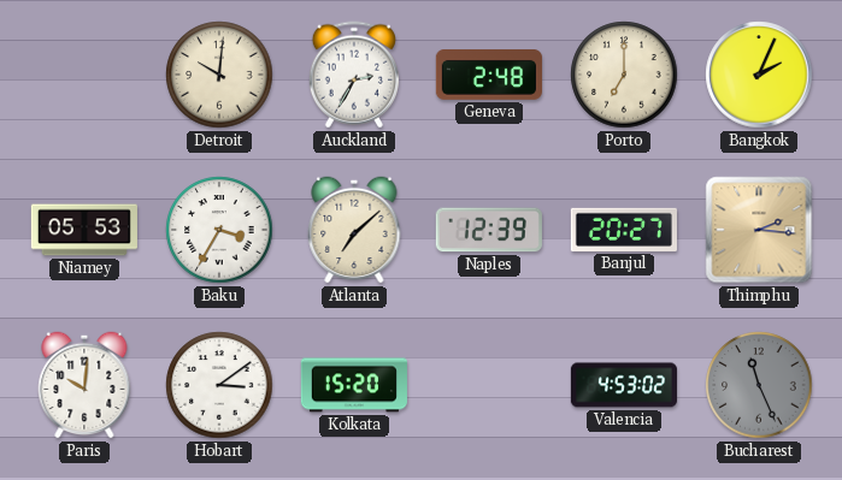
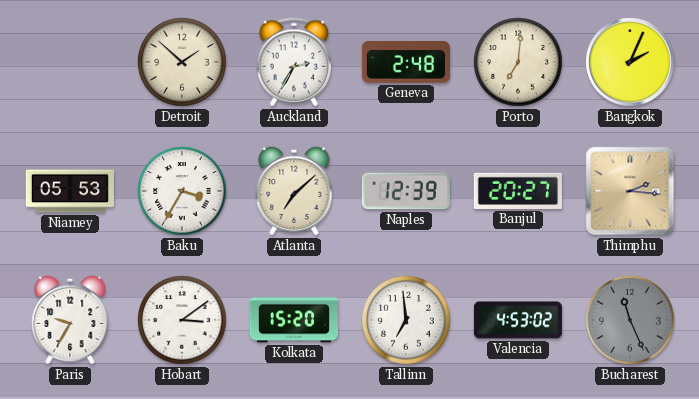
Detroit: 10:01 -> 1:52
Porto: 7:00 -> 7:01
Paris: 10:01 -> 9:35
Tallinn: none -> 6:59
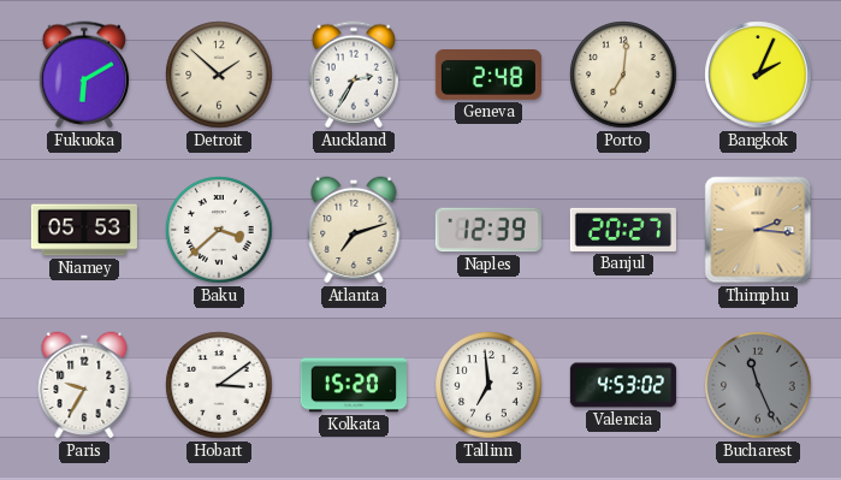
Fukuoka: none -> 6:10
Baku: 3:35 -> 3:38
Atlanta: 7:08 -> 7:12
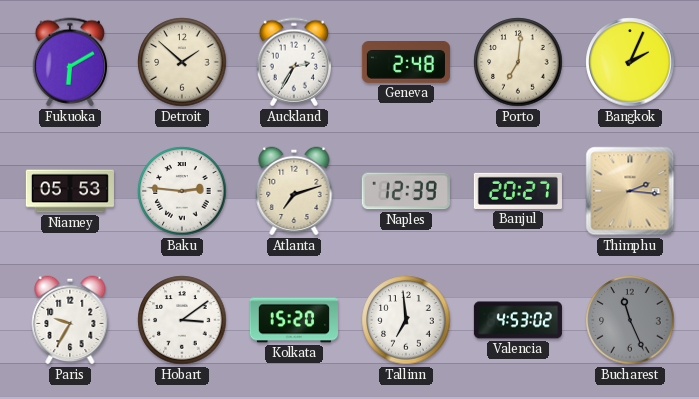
Baku: 3:38 -> 2:46
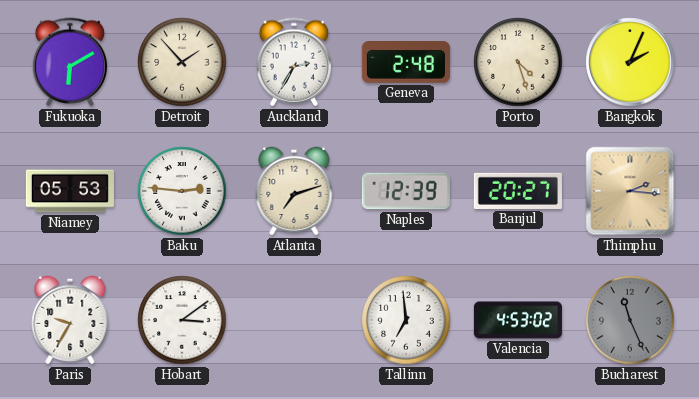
Detroit: 1:52 -> 1:53
Porto: 7:01 -> 4:27
Kolkata: 15:20 -> none
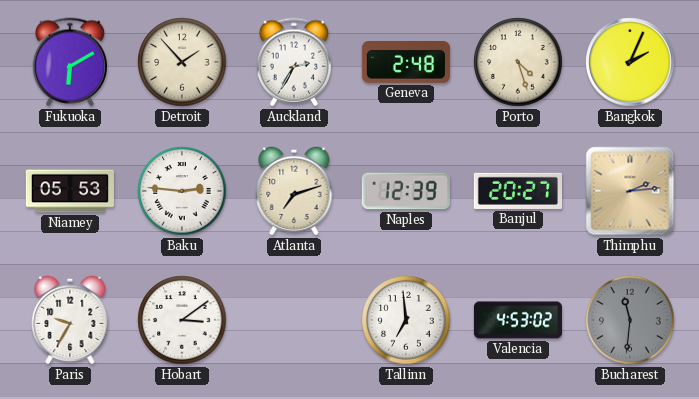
Thimphu: 2:16 -> 2:14
Bucharest: 11:26 -> 11:31
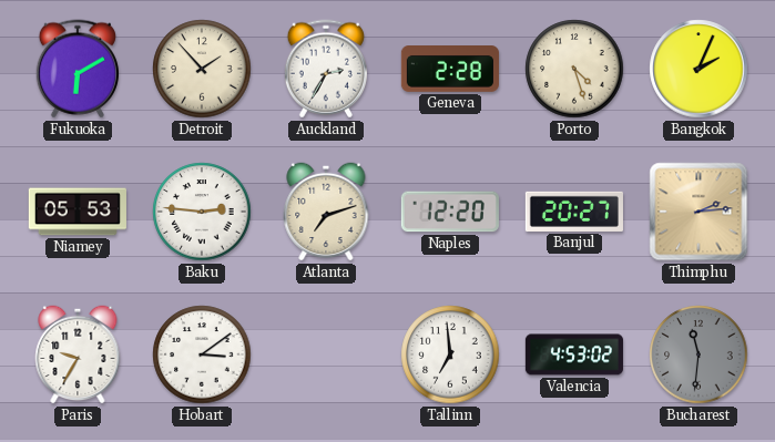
Geneva: 2:48 -> 2:28
Naples: 12:39 -> 12:20
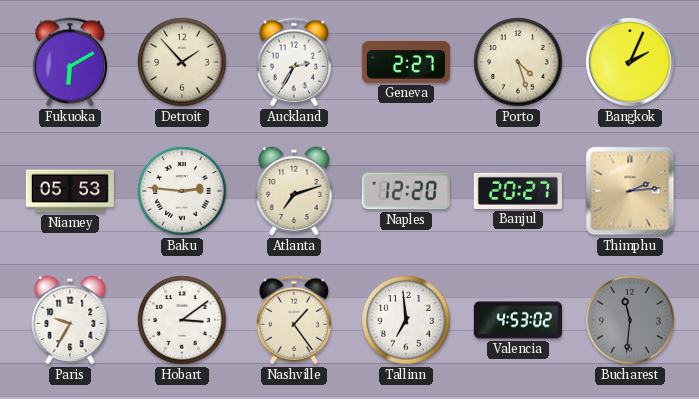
Geneva: 2:28 -> 2:27
Nashville: none -> 1:24
